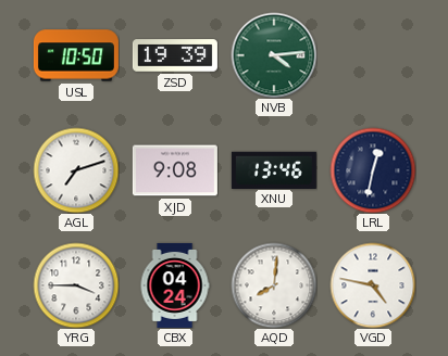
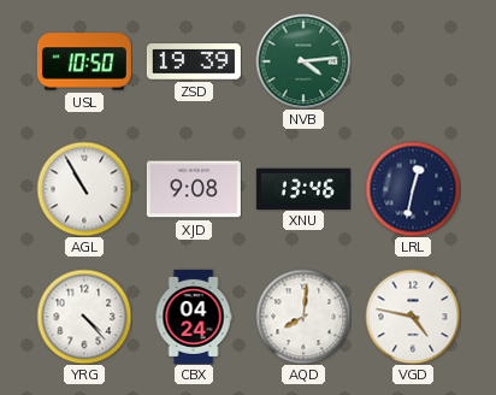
AGL: 7:12 -> 10:55
YRG: 3:45 -> 4:23
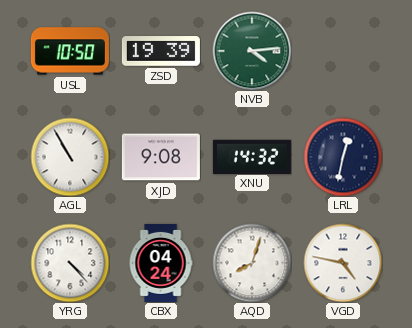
XNU: 13:46 -> 14:32
AQD: 8:01 -> 8:03
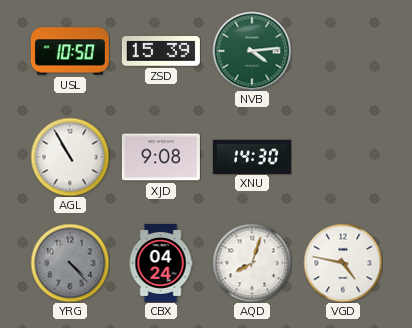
ZSD: 19:39 -> 15:39
XNU: 14:32 -> 14:30
LRL: 12:32 -> none
YRG dial: white -> grey
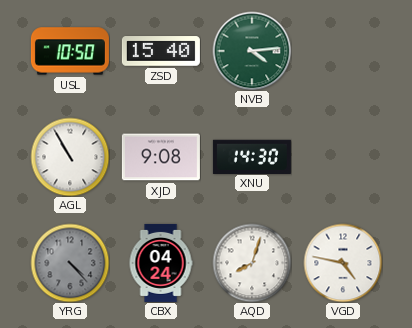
ZSD: 15:39 -> 15:40
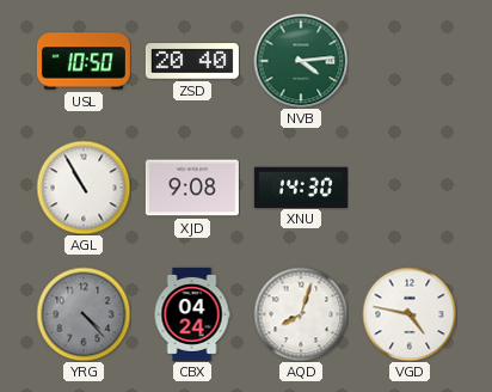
ZSD: 15:40 -> 20:40
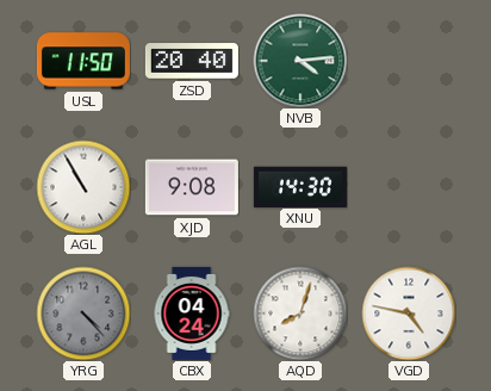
USL: 10:50 -> 11:50
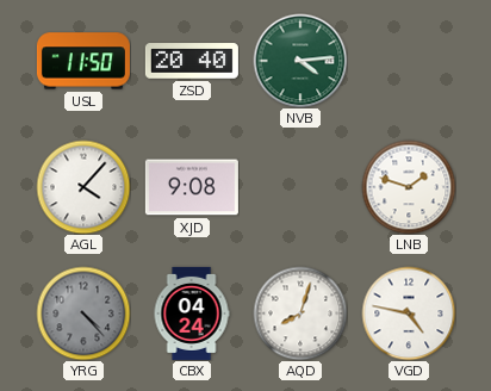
AGL: 10:55 -> 4:07
XNU: 14:30 -> none
LNB: none -> 1:48
